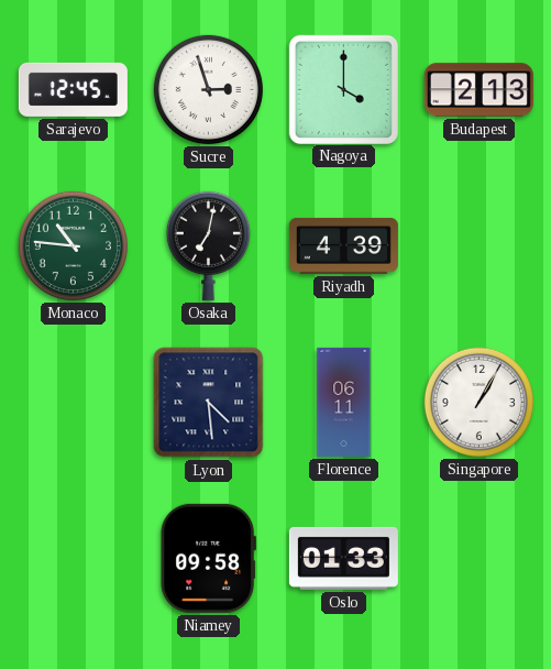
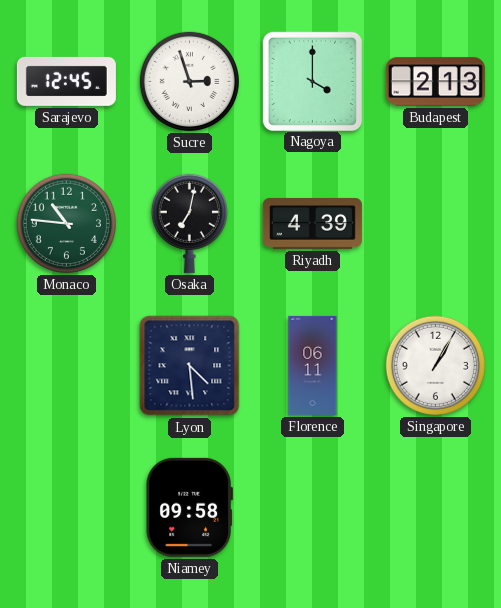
Oslo: 01:33 -> none
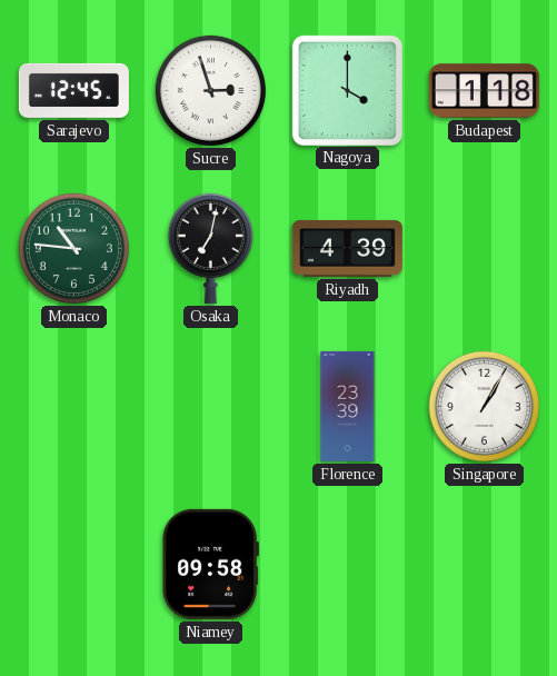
Budapest: 2:13 -> 1:18
Lyon: 4:29 -> none
Florence: 06:11 -> 23:39
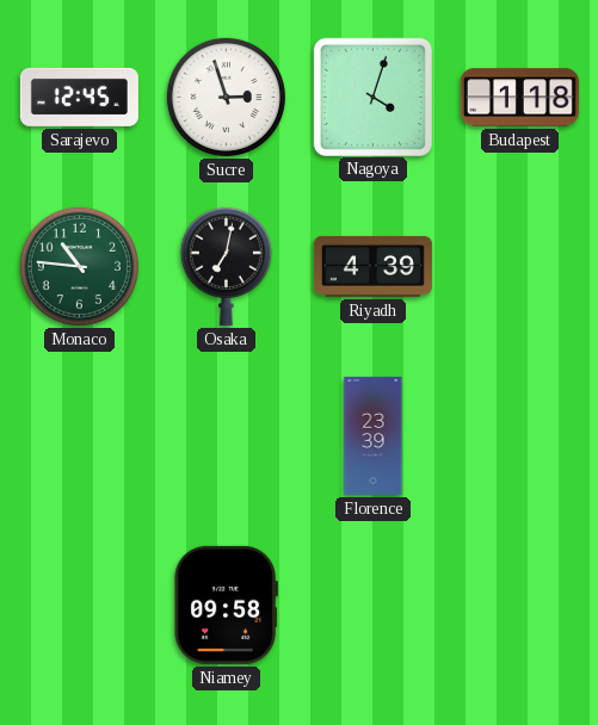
Nagoya: 4:00 -> 4:03
Singapore: 1:05 -> none
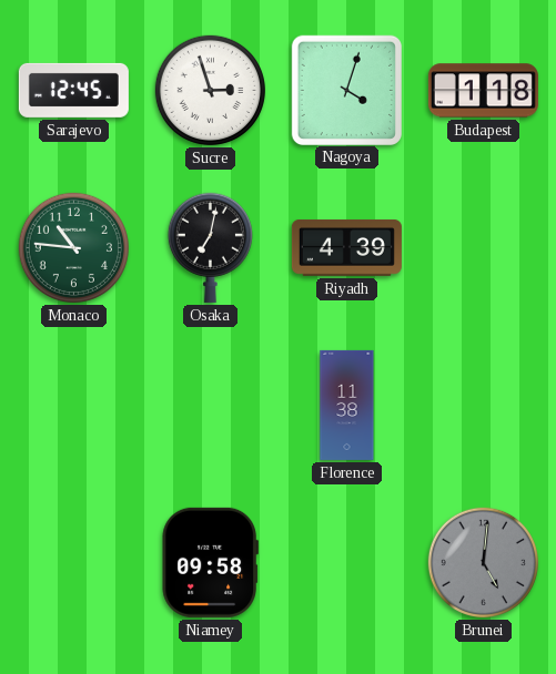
Florence: 23:39 -> 11:38
Brunei: none -> 5:01
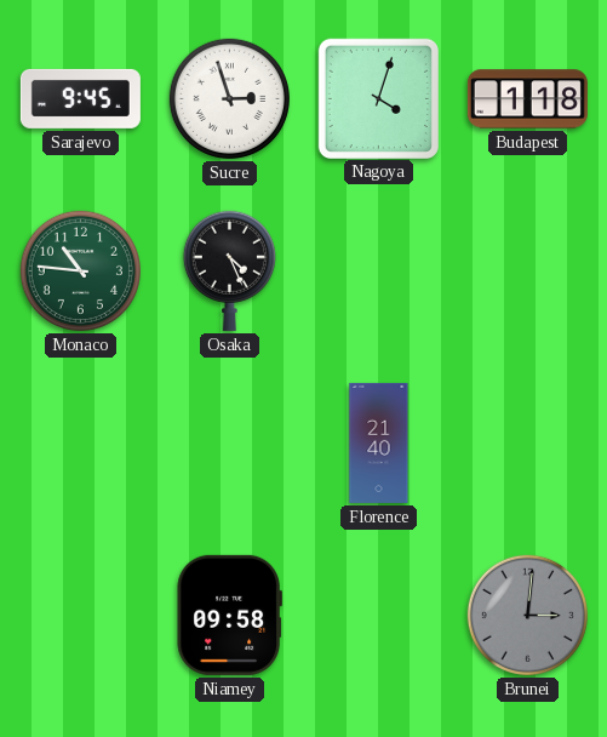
Sarajevo: 12:45 -> 9:45
Osaka: 7:02 -> 4:26
Riyadh: 4:39 -> none
Florence: 11:38 -> 21:40
Brunei: 5:01 -> 3:01
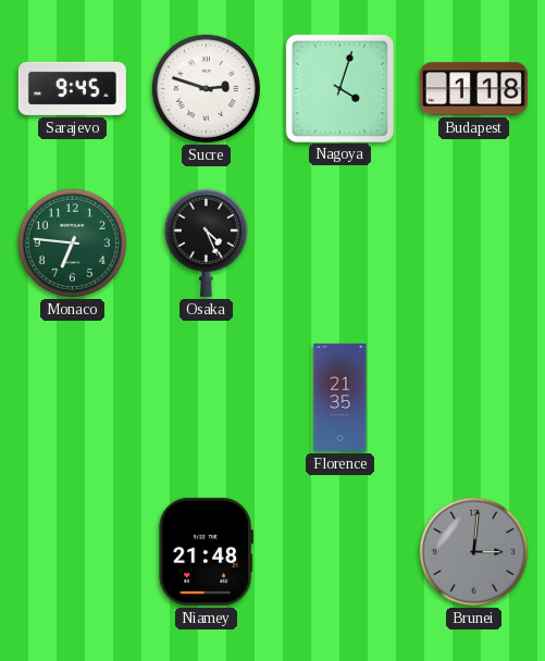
Sucre: 2:57 -> 2:48
Monaco: 10:46 -> 6:46
Florence: 21:40 -> 21:35
Niamey: 09:58 -> 21:48
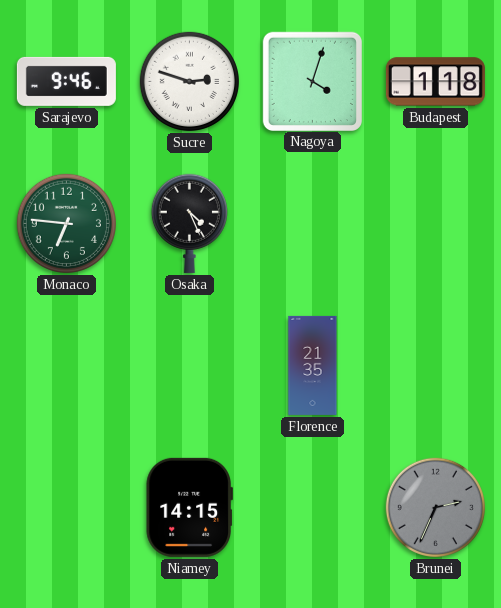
Sarajevo: 9:45 -> 9:46
Niamey: 21:48 -> 14:15
Brunei: 3:01 -> 2:34
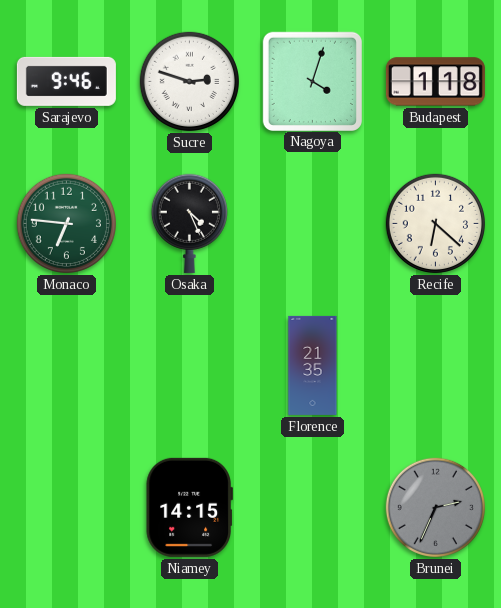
Recife: none -> 6:22
